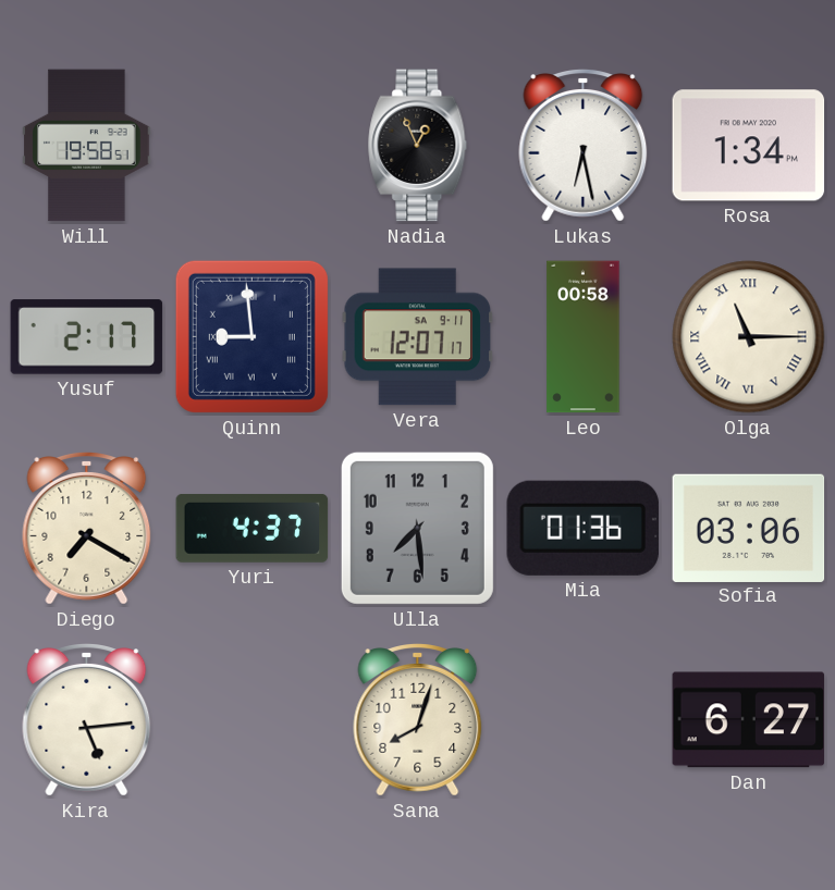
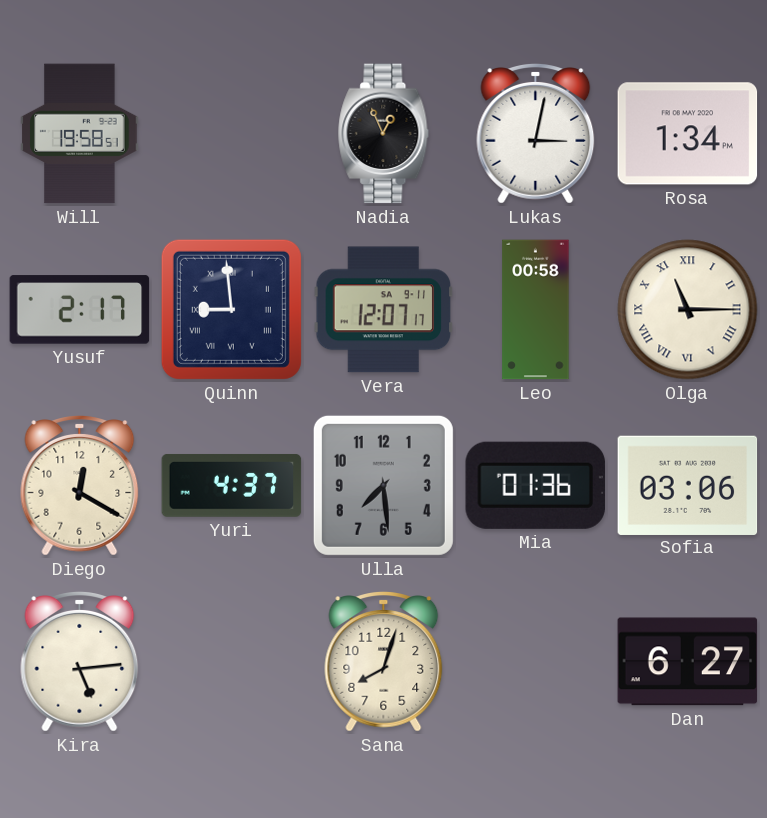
Lukas: 6:28 -> 3:02
Diego: 7:20 -> 12:20
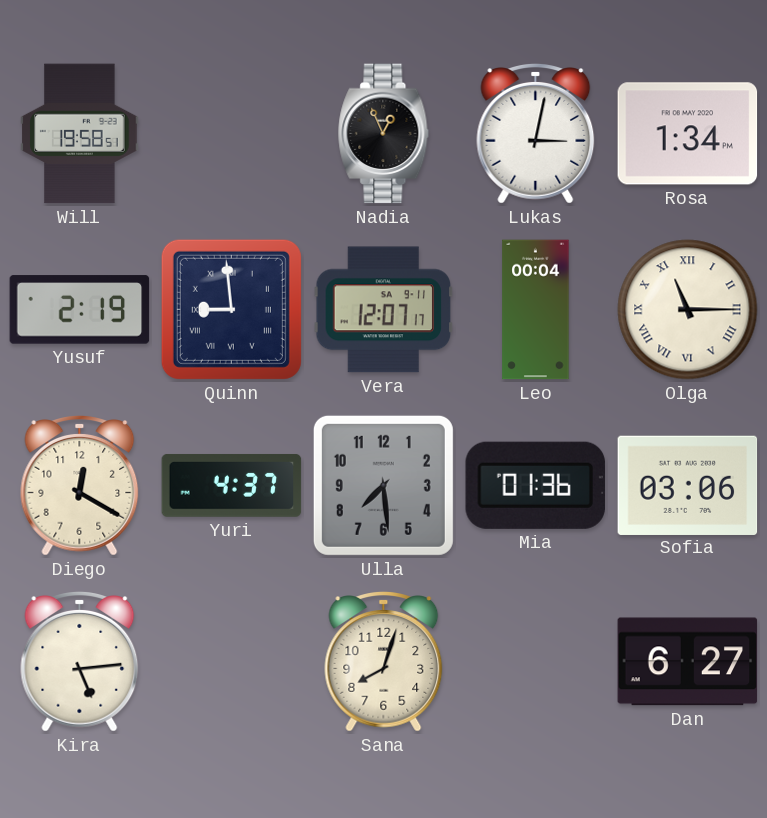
Yusuf: 2:17 -> 2:19
Leo: 00:58 -> 00:04
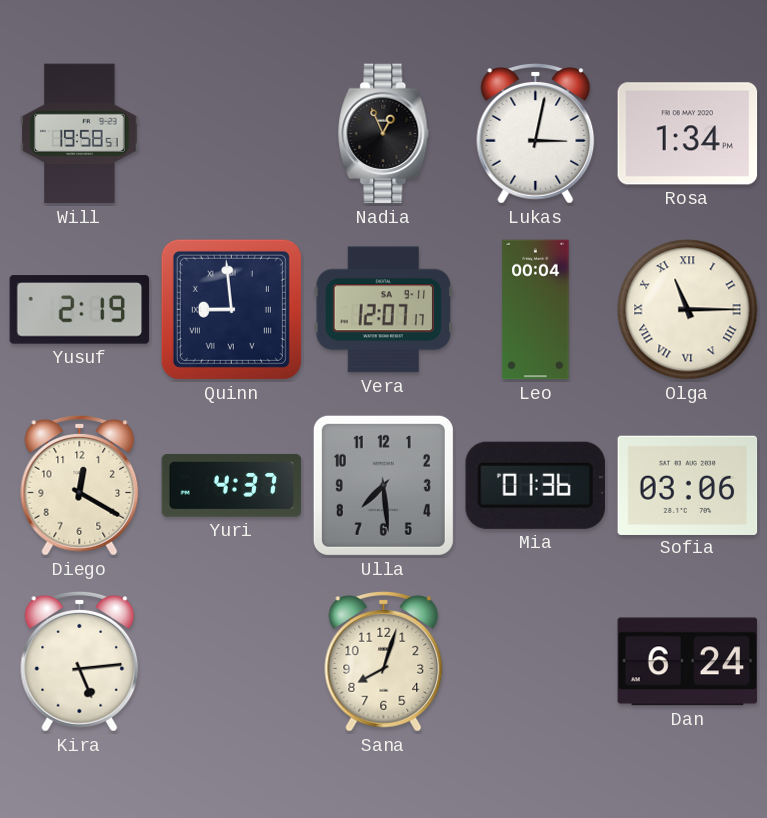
Dan: 6:27 -> 6:24
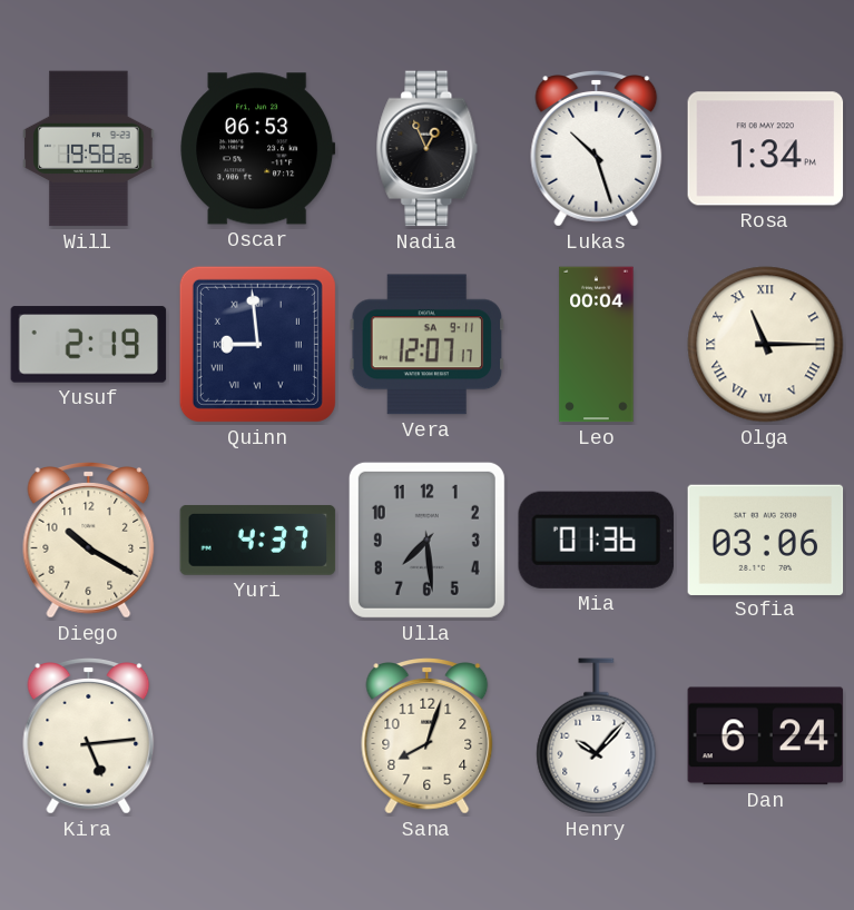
Will: 19:58:51 -> 19:58:26
Oscar: none -> 06:53
Lukas: 3:02 -> 10:27
Diego: 12:20 -> 10:20
Henry: none -> 10:07
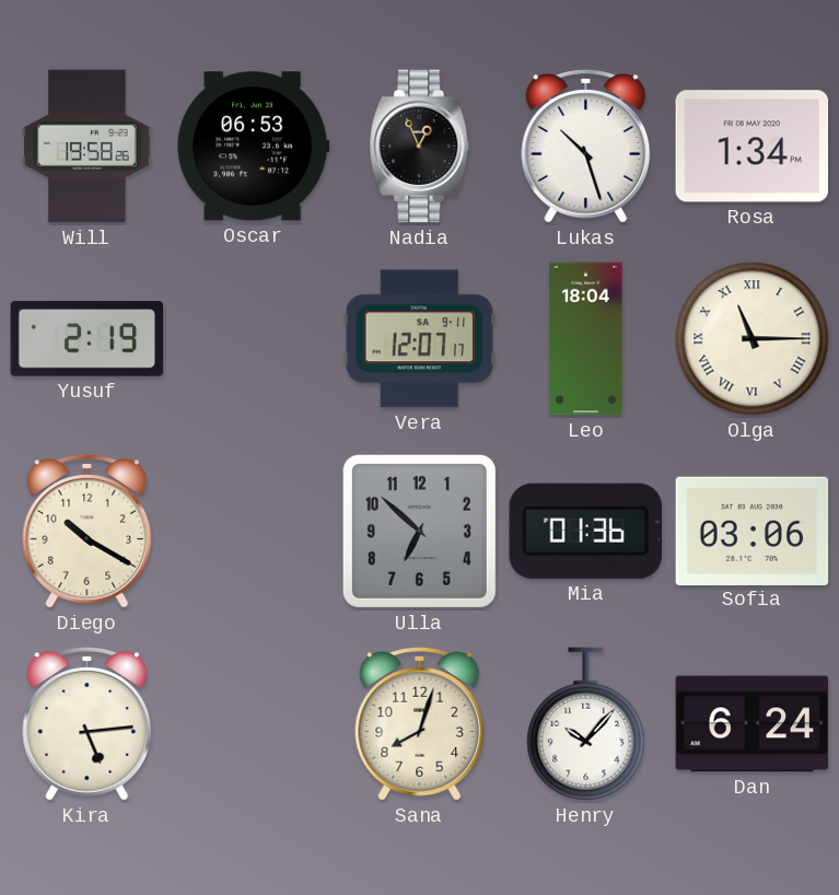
Quinn: 8:59 -> none
Leo: 00:04 -> 18:04
Yuri: 4:37 -> none
Ulla: 7:29 -> 6:52
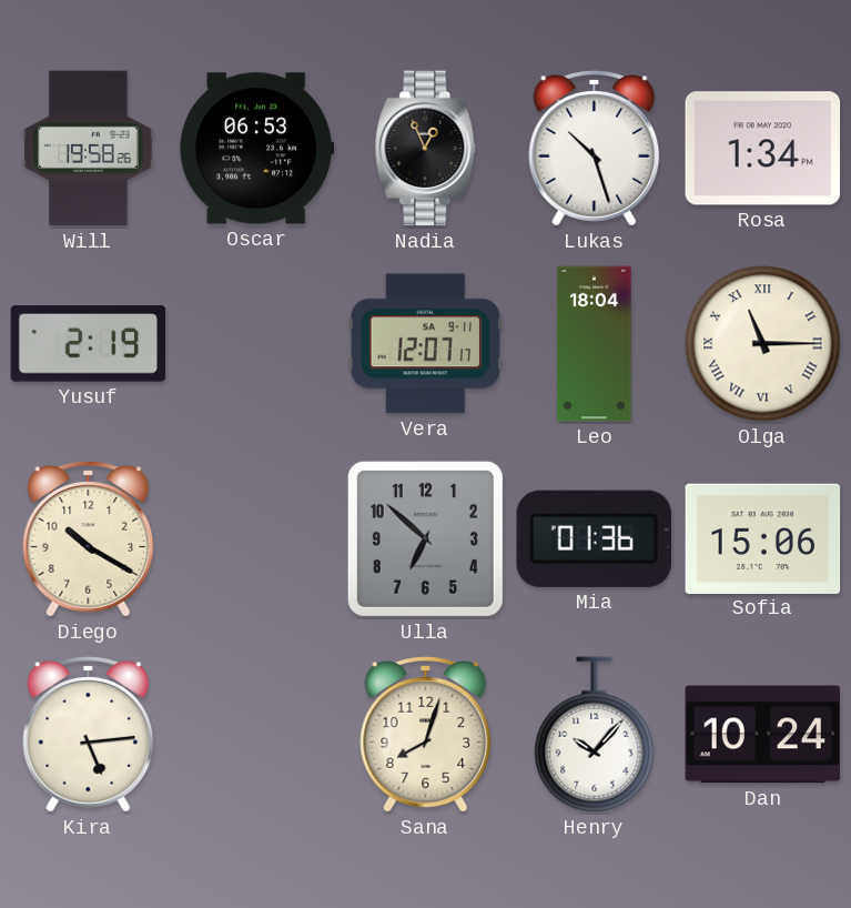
Sofia: 03:06 -> 15:06
Dan: 6:24 -> 10:24
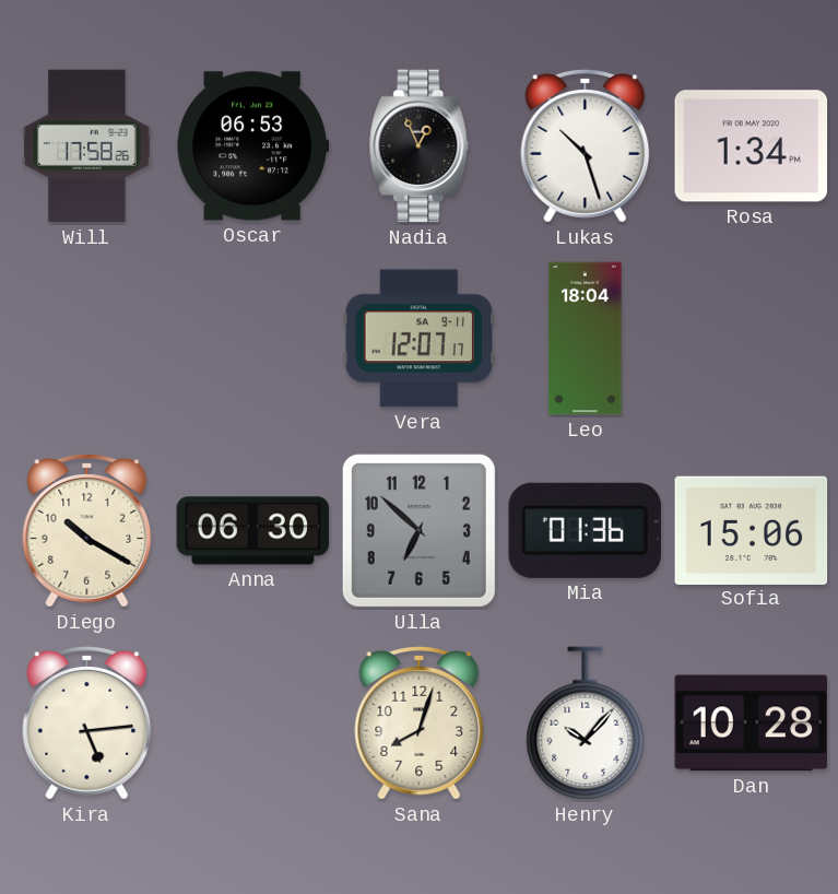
Will: 19:58 -> 17:58
Yusuf: 2:19 -> none
Olga: 11:15 -> none
Anna: none -> 06:30
Dan: 10:24 -> 10:28
